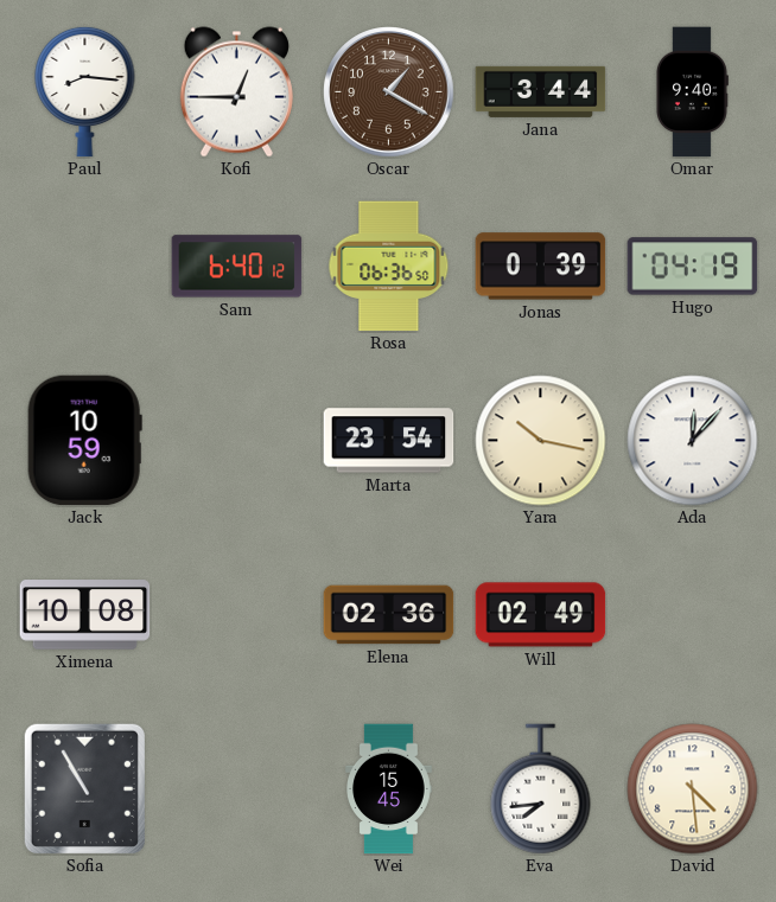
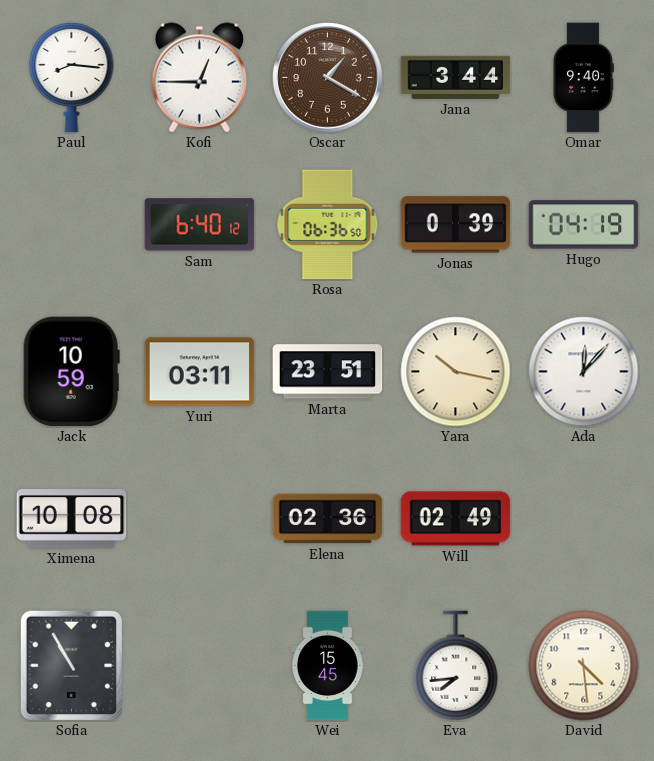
Yuri: none -> 03:11
Marta: 23:54 -> 23:51
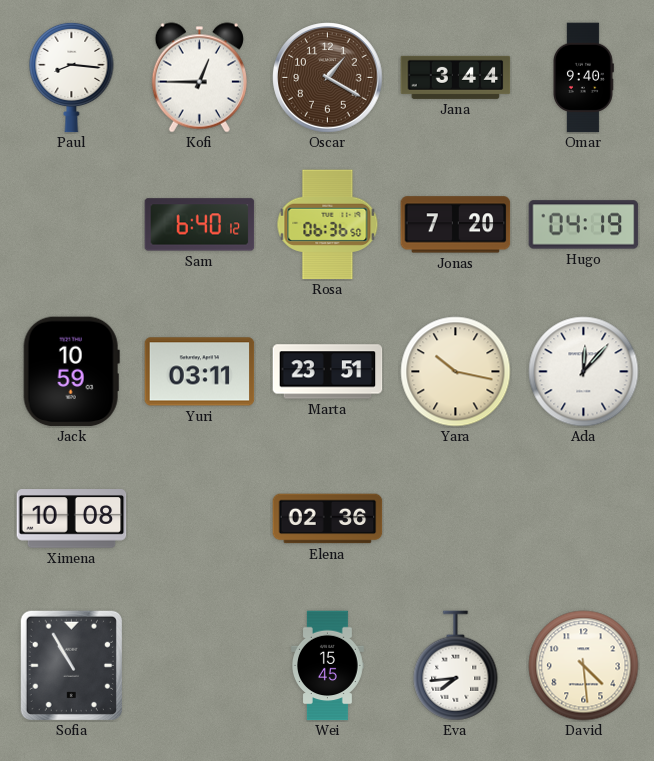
Jonas: 0:39 -> 7:20
Will: 02:49 -> none
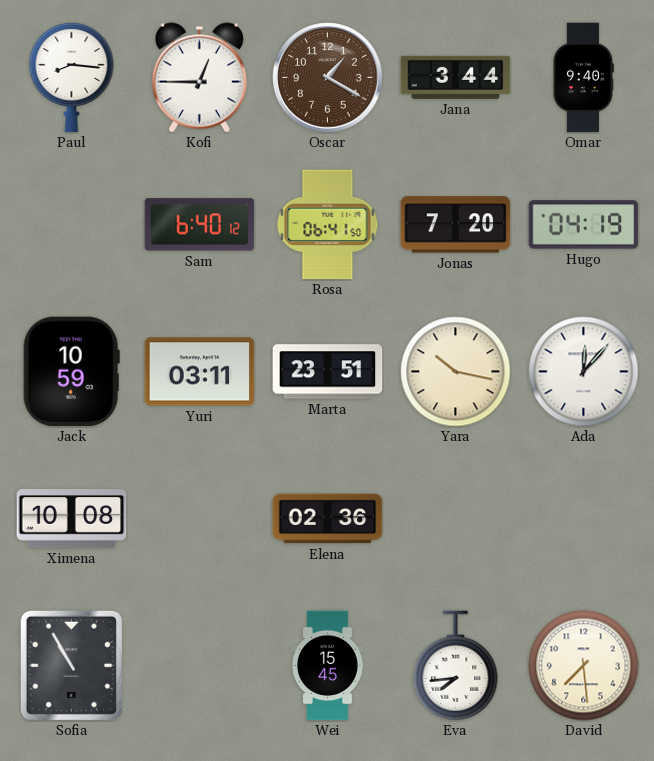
Rosa: 06:36 -> 06:41
David: 4:29 -> 7:29
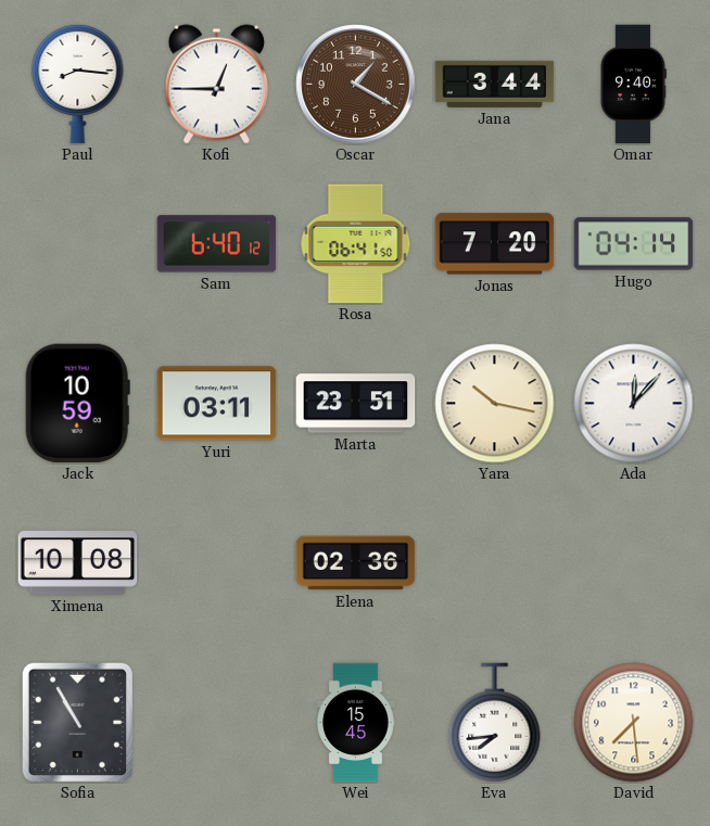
Hugo: 04:19 -> 04:14
